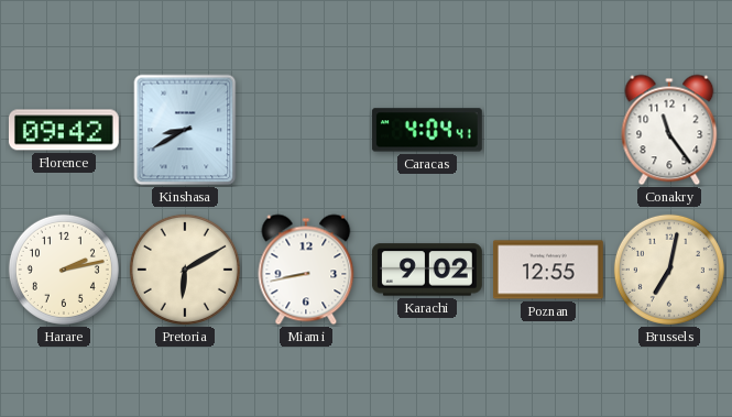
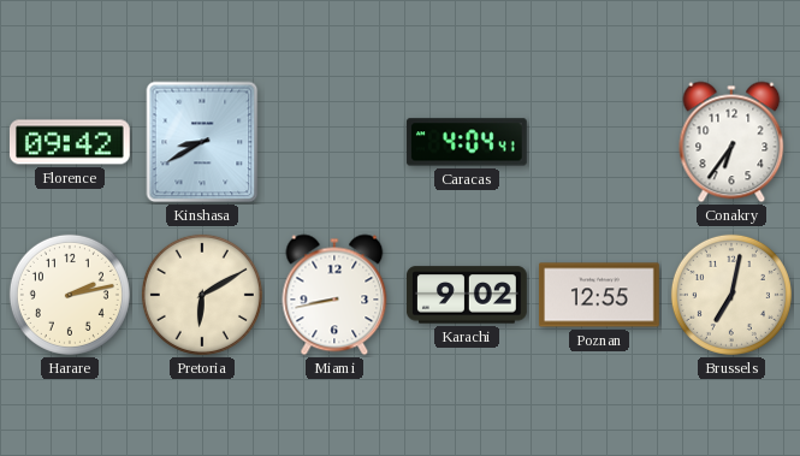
Conakry: 11:24 -> 6:36
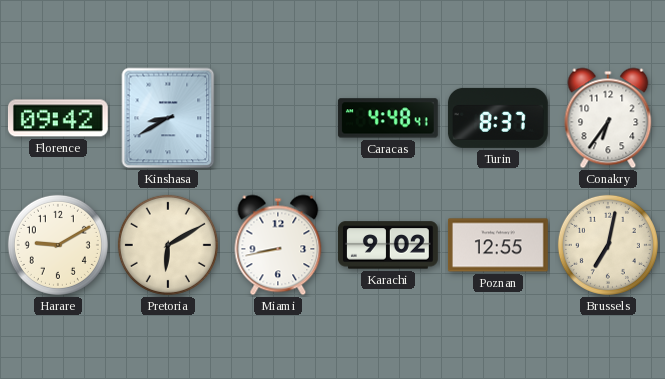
Caracas: 4:04 -> 4:48
Turin: none -> 8:37
Harare: 2:13 -> 9:10
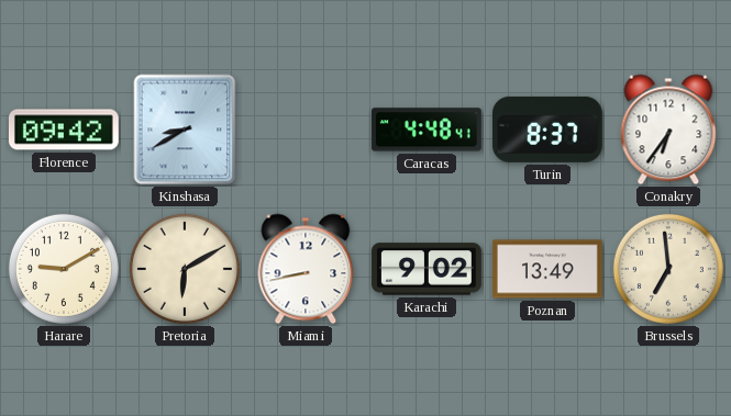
Poznan: 12:55 -> 13:49
Brussels: 7:02 -> 6:59
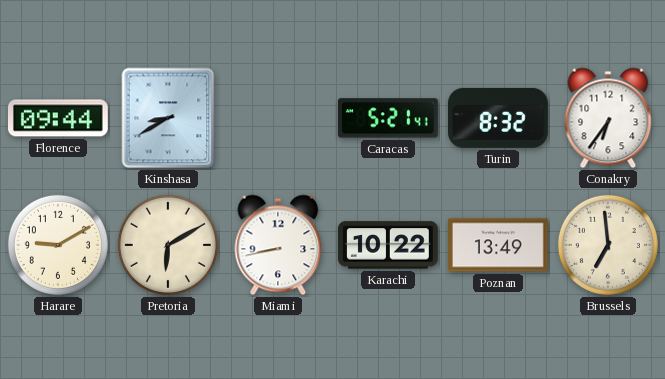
Florence: 09:42 -> 09:44
Caracas: 4:48 -> 5:21
Turin: 8:37 -> 8:32
Karachi: 9:02 -> 10:22
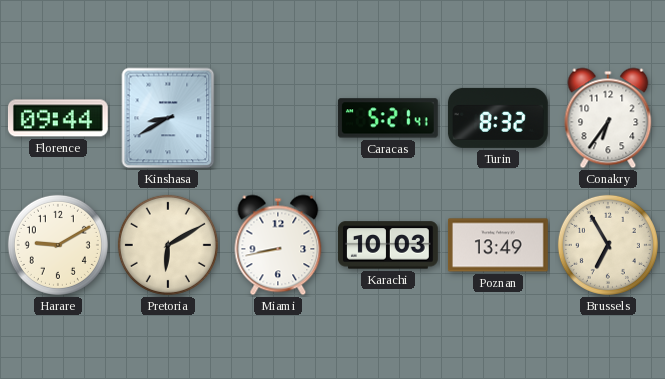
Karachi: 10:22 -> 10:03
Brussels: 6:59 -> 6:55
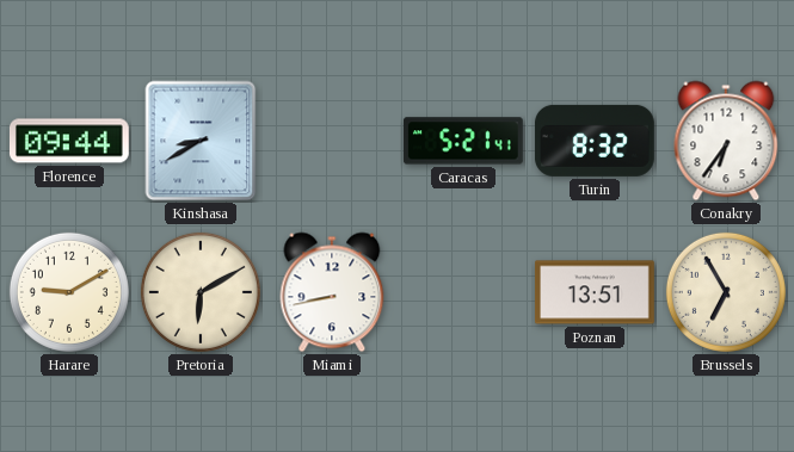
Karachi: 10:03 -> none
Poznan: 13:49 -> 13:51
